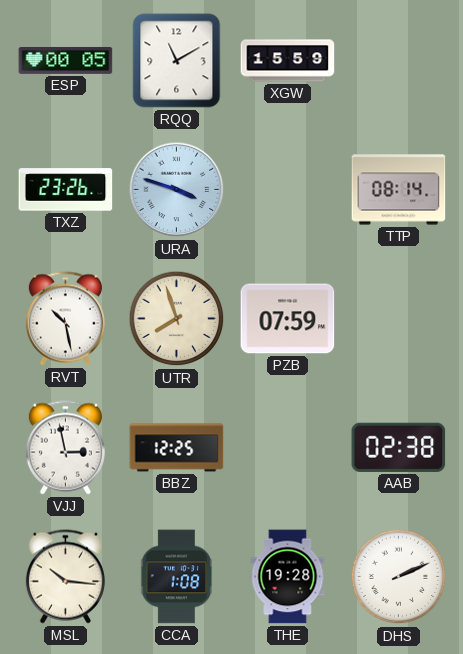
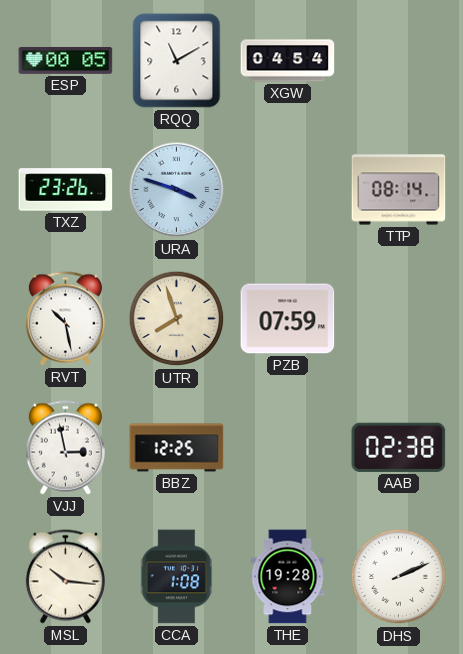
XGW: 15:59 -> 04:54
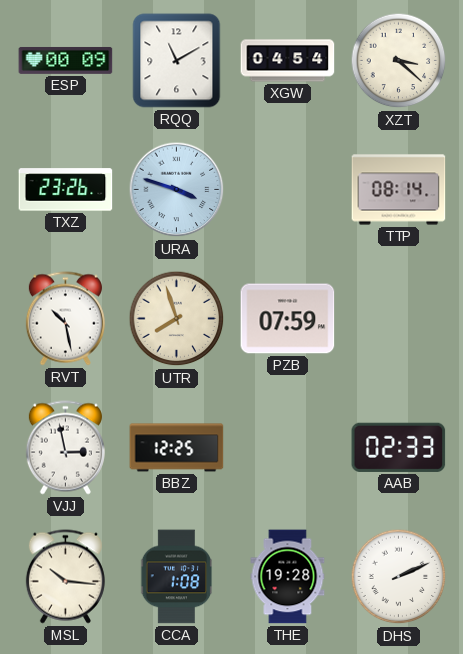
ESP: 00:05 -> 00:09
XZT: none -> 3:22
AAB: 02:38 -> 02:33
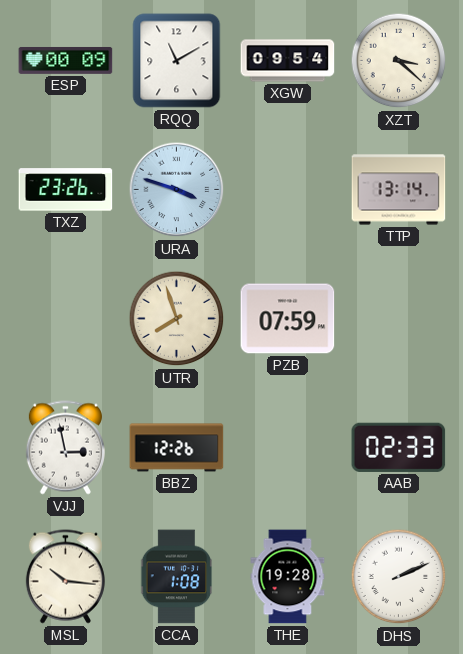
XGW: 04:54 -> 09:54
TTP: 08:14 -> 13:14
RVT: 10:28 -> none
BBZ: 12:25 -> 12:26
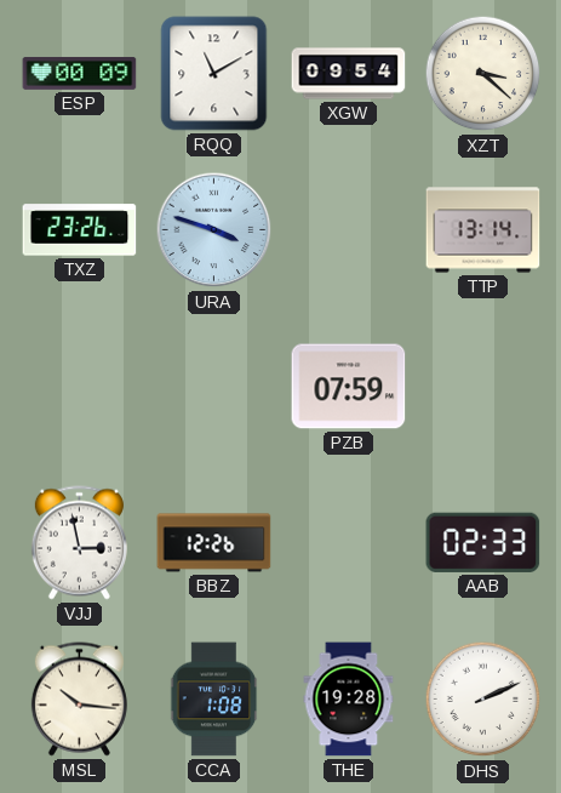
UTR: 7:57 -> none
